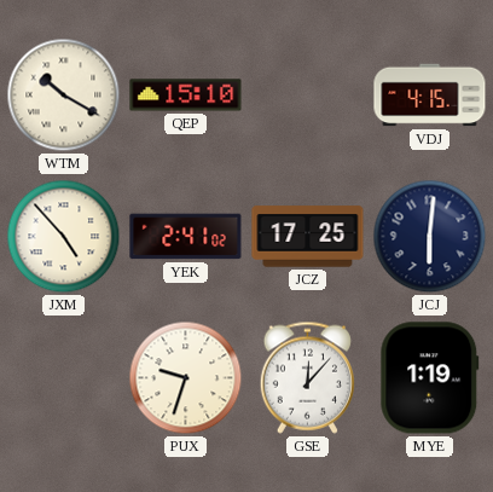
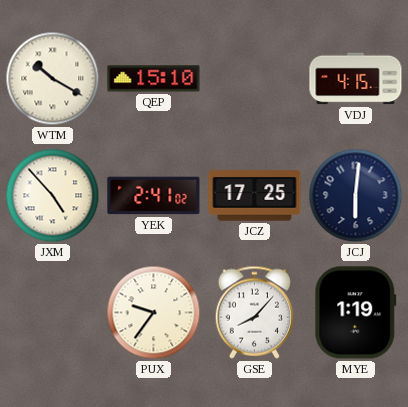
PUX: 9:33 -> 9:36
GSE: 12:07 -> 8:07
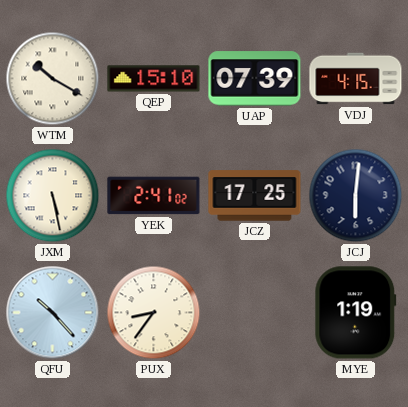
UAP: none -> 07:39
JXM: 4:53 -> 5:28
QFU: none -> 10:23
PUX: 9:36 -> 8:36
GSE: 8:07 -> none
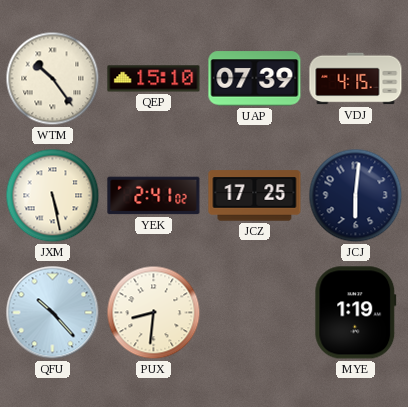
WTM: 10:20 -> 10:24
PUX: 8:36 -> 8:31
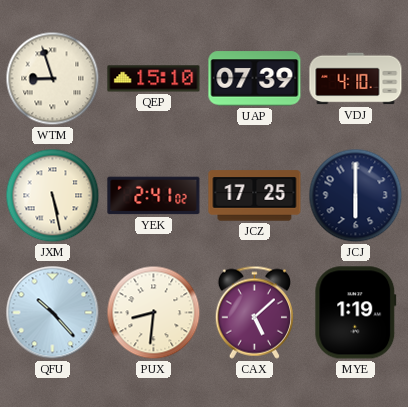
WTM: 10:24 -> 8:57
VDJ: 4:15 -> 4:10
JCJ: 6:01 -> 6:00
CAX: none -> 5:08
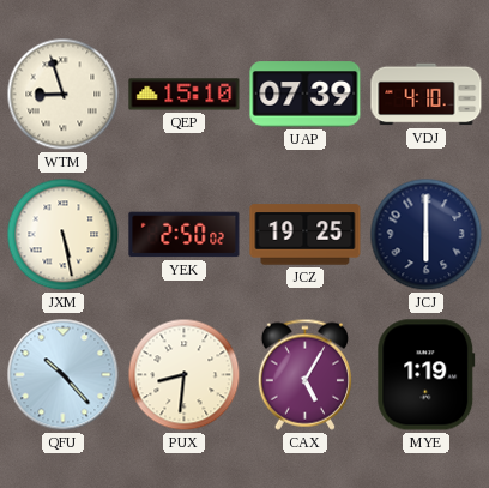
YEK: 2:41 -> 2:50
JCZ: 17:25 -> 19:25
CAX: 5:08 -> 5:05
